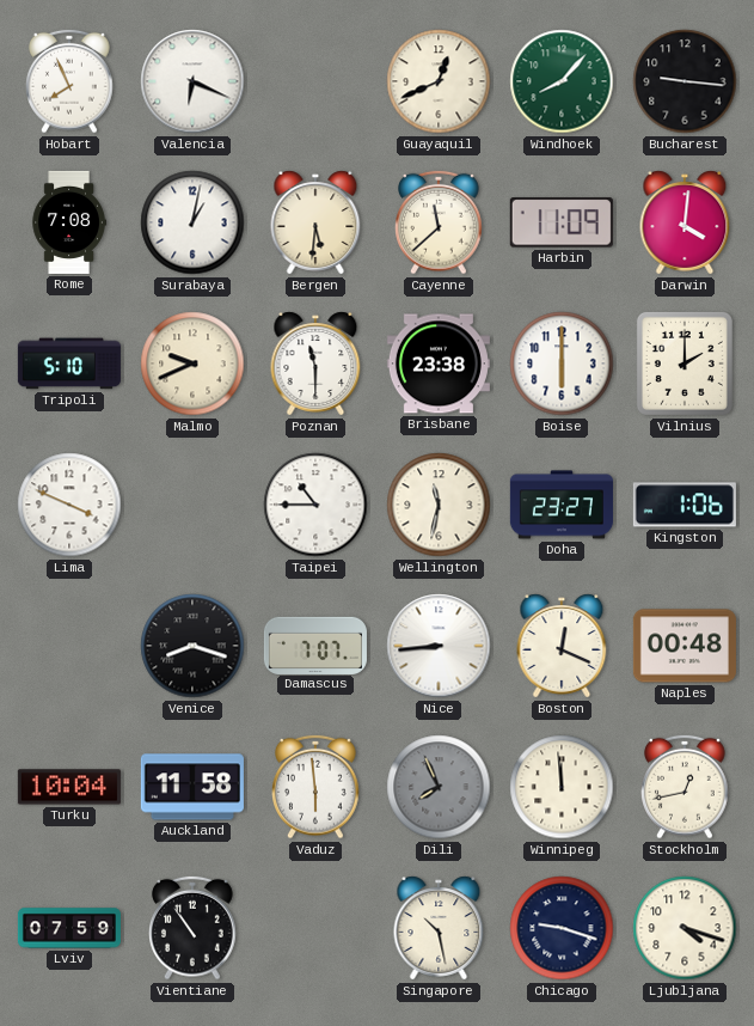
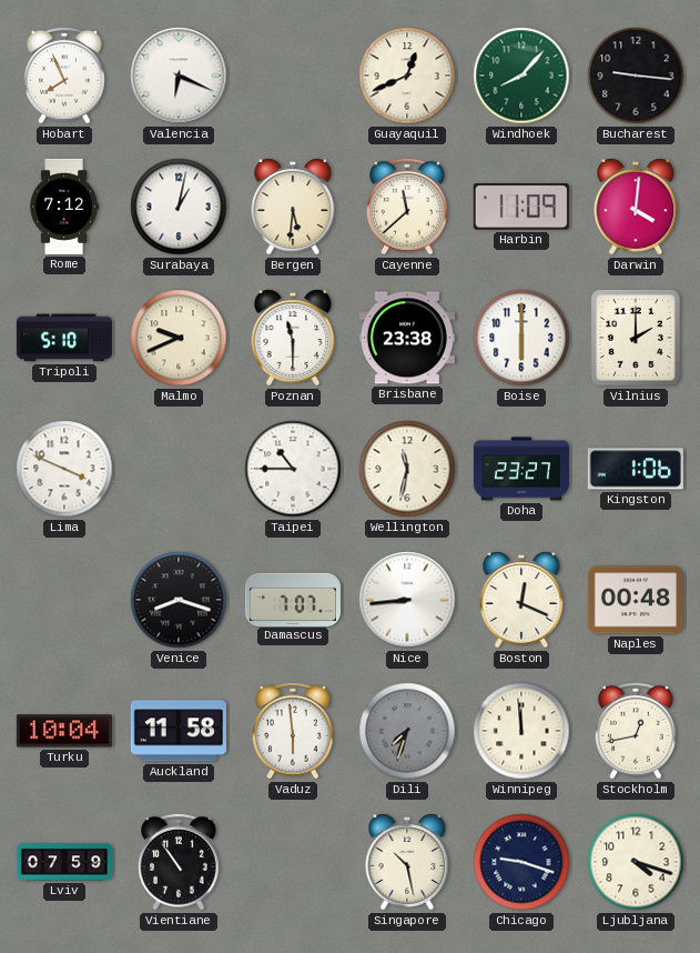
Rome: 7:08 -> 7:12
Dili: 7:56 -> 7:33
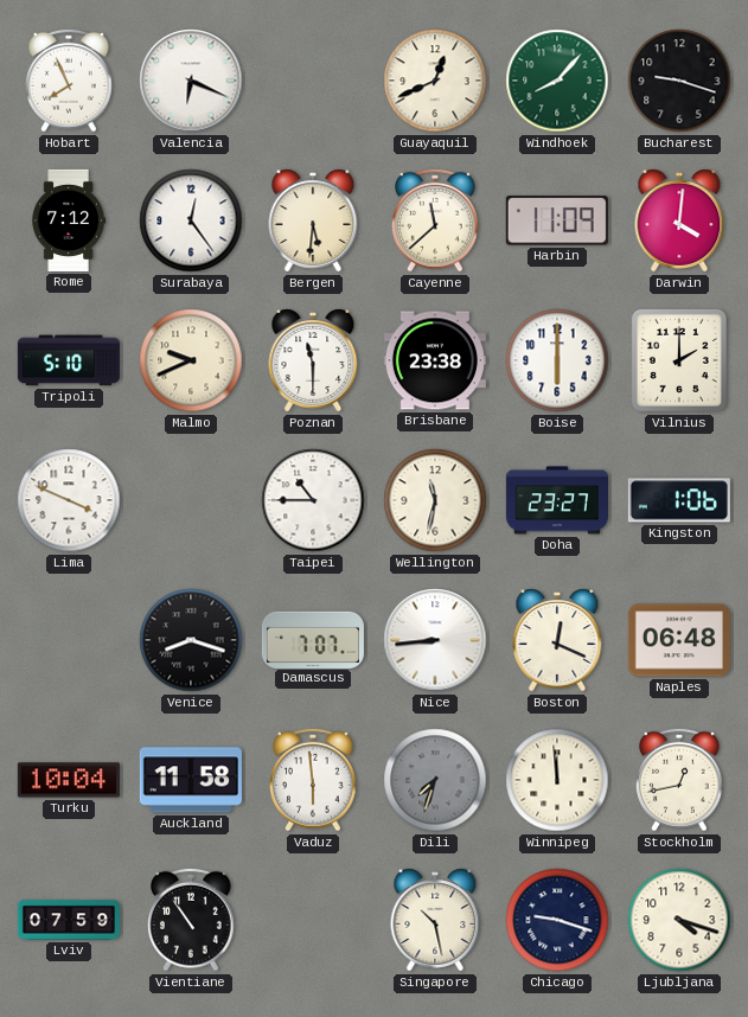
Bucharest: 9:16 -> 9:18
Surabaya: 1:02 -> 12:24
Naples: 00:48 -> 06:48
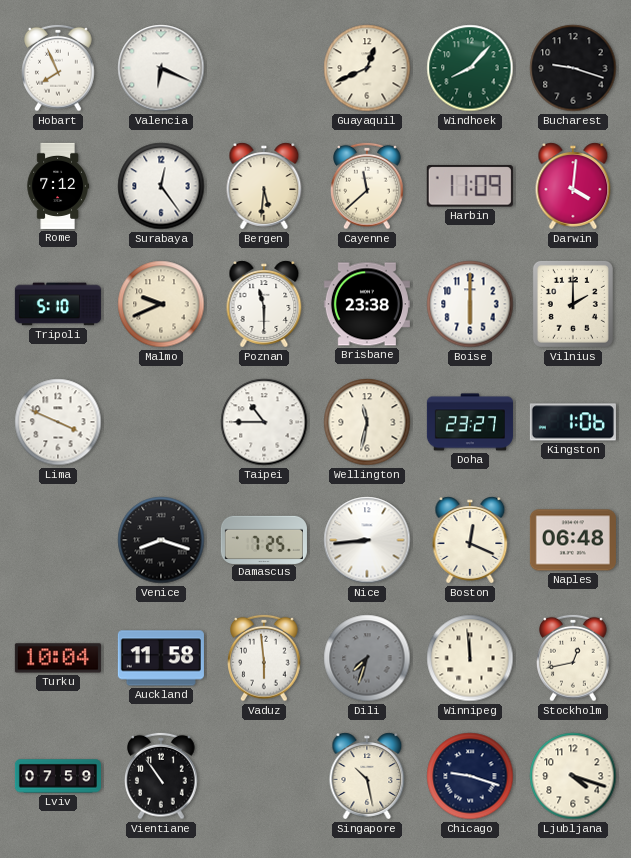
Damascus: 7:07 -> 7:25
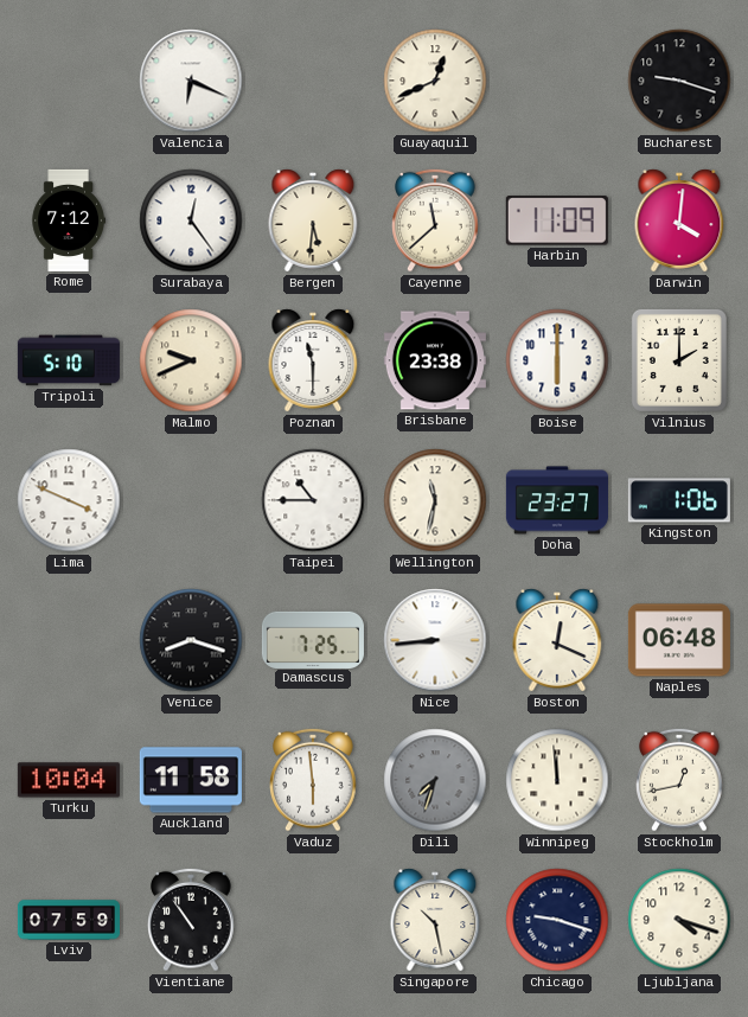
Hobart: 7:56 -> none
Windhoek: 8:07 -> none
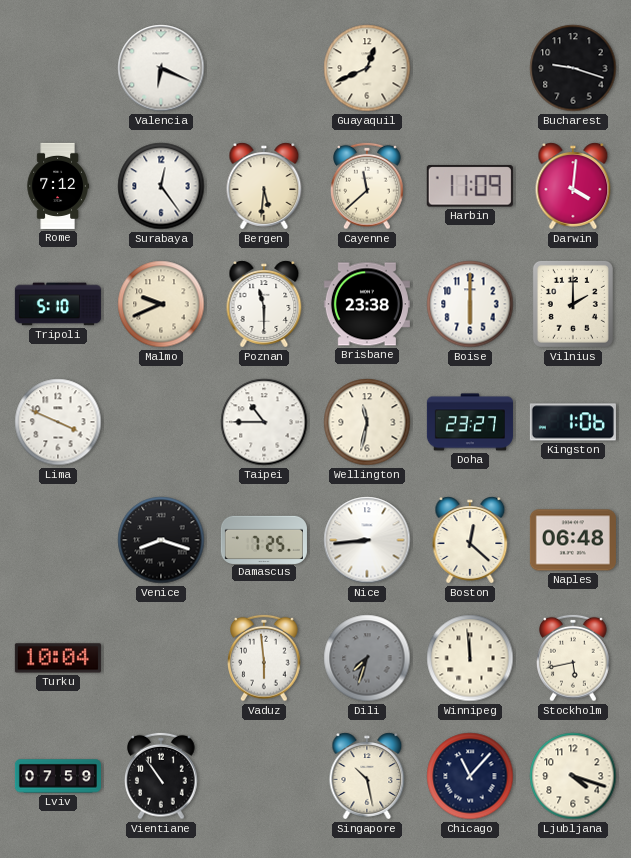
Boston: 12:19 -> 12:22
Auckland: 11:58 -> none
Stockholm: 12:43 -> 5:43
Chicago: 9:18 -> 11:07
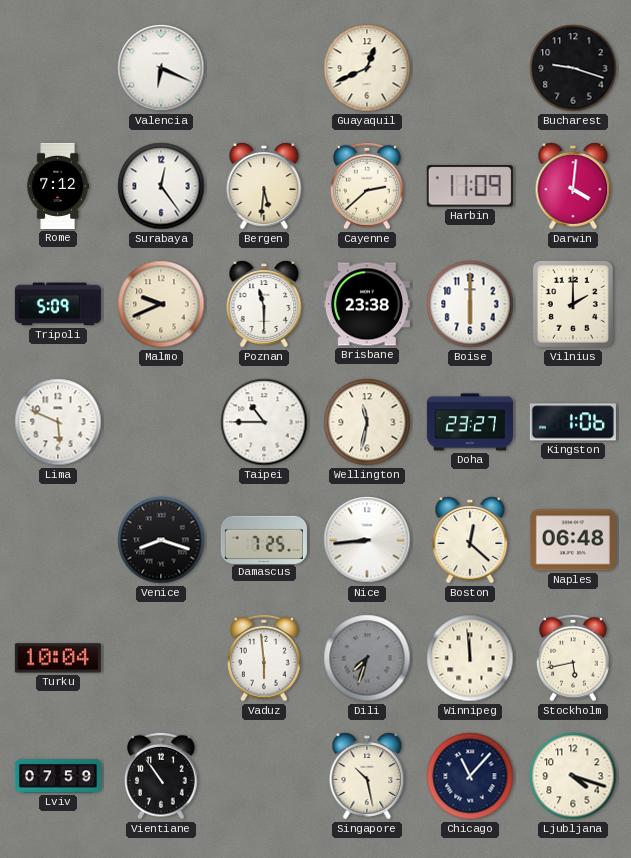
Cayenne: 11:38 -> 2:38
Tripoli: 5:10 -> 5:09
Lima: 3:49 -> 5:49
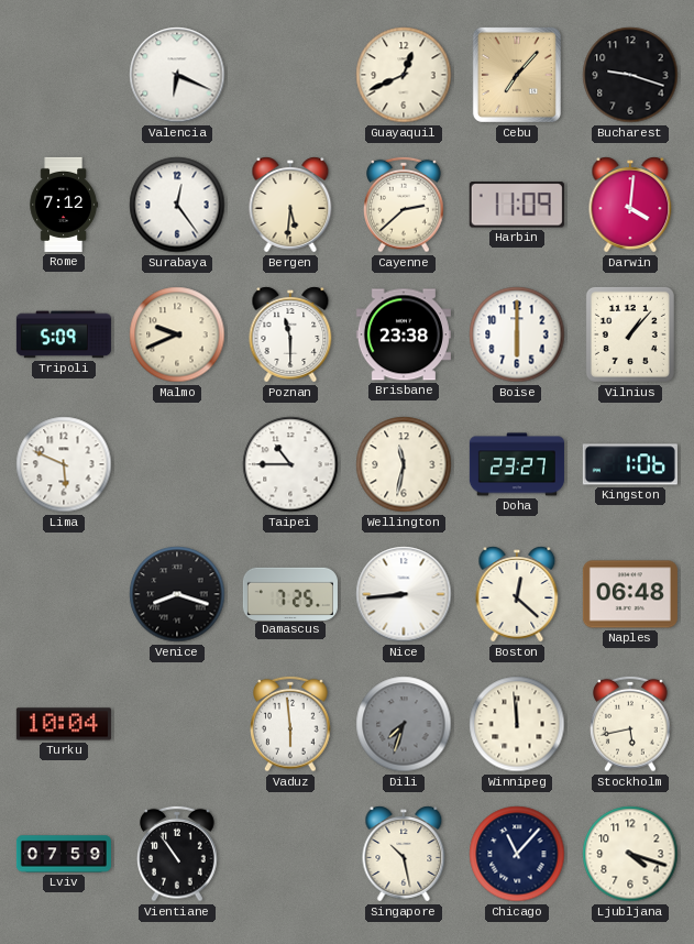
Cebu: none -> 7:07
Vilnius: 2:00 -> 1:07
